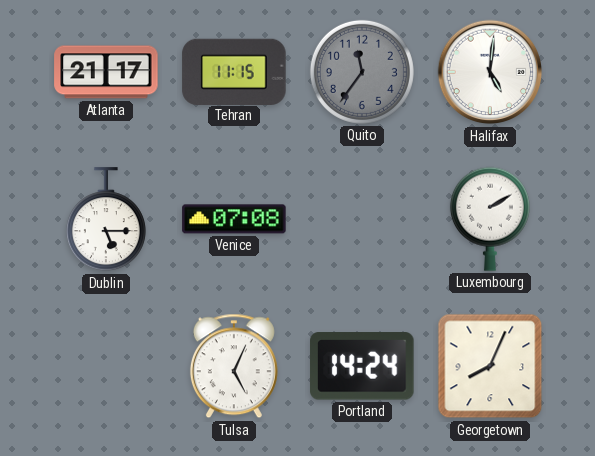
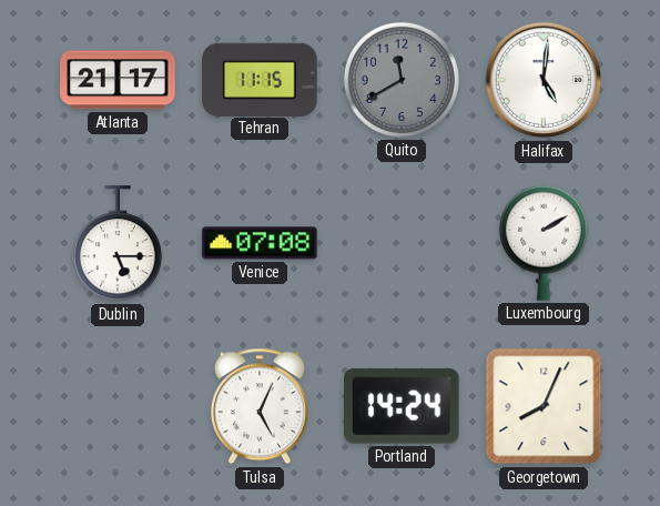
Quito: 11:36 -> 11:40
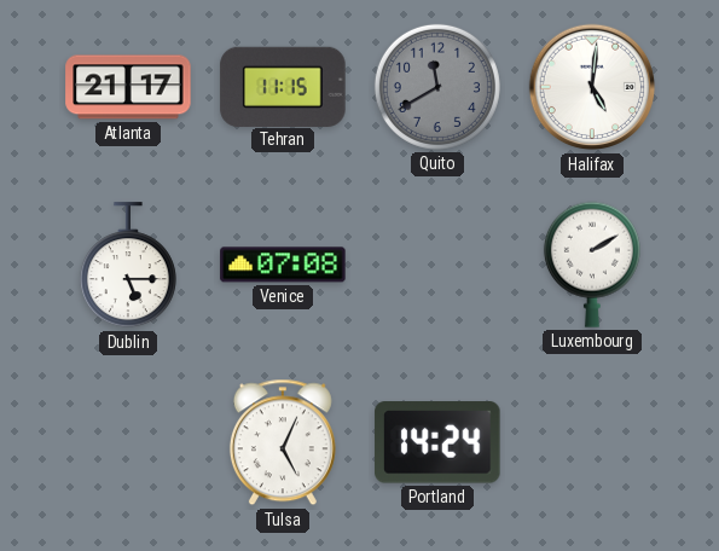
Georgetown: 8:04 -> none
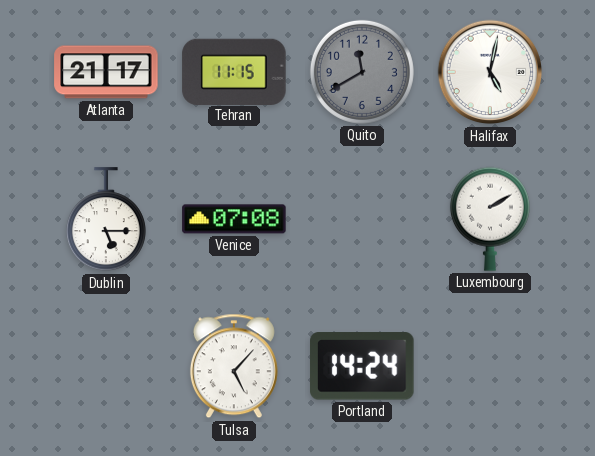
Halifax: 5:01 -> 5:02
Tulsa: 5:04 -> 5:07
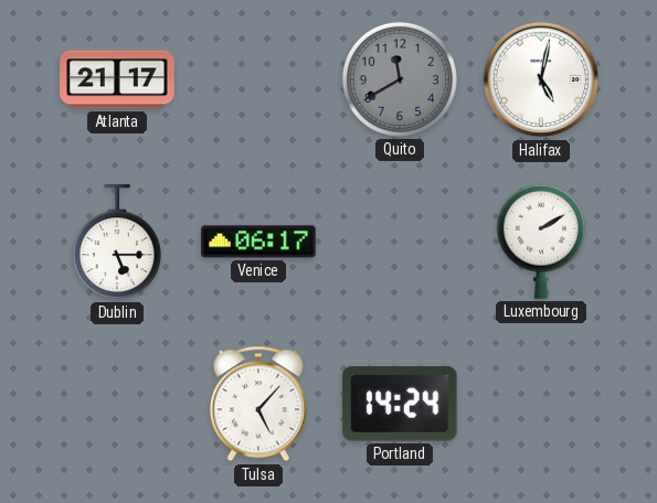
Tehran: 11:15 -> none
Venice: 07:08 -> 06:17
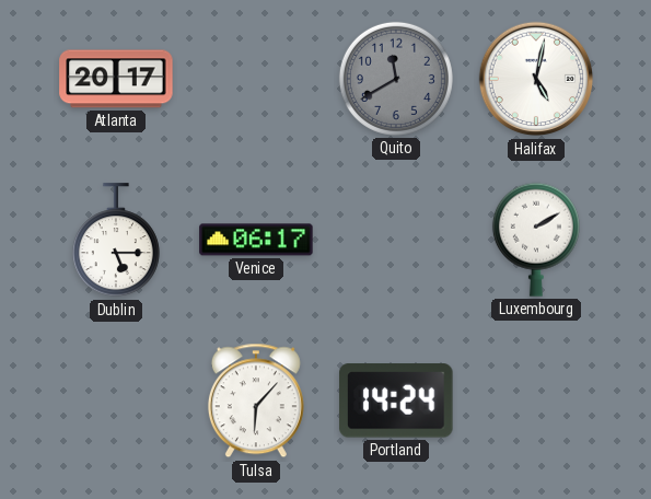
Atlanta: 21:17 -> 20:17
Tulsa: 5:07 -> 6:07
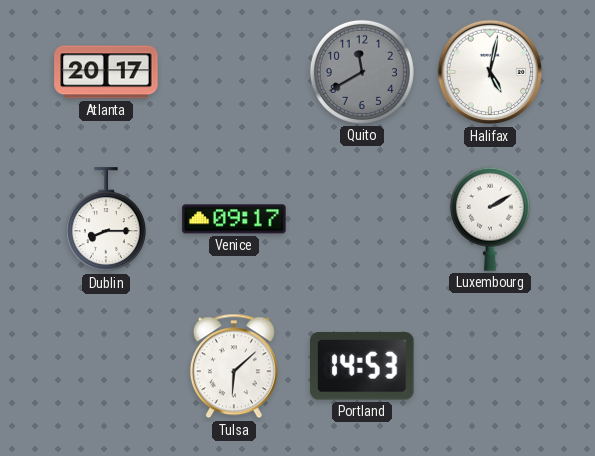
Dublin: 5:15 -> 8:15
Venice: 06:17 -> 09:17
Tulsa: 6:07 -> 6:08
Portland: 14:24 -> 14:53
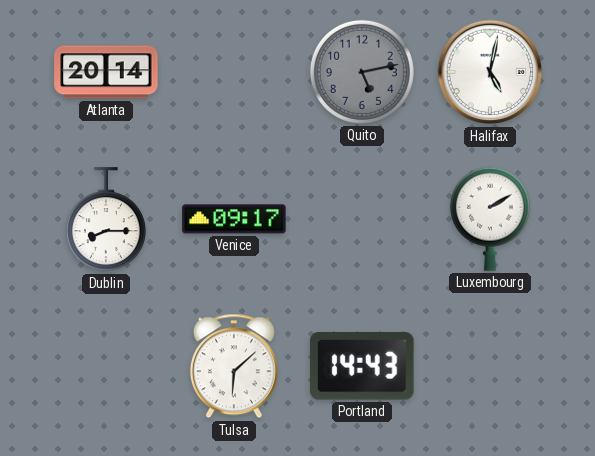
Atlanta: 20:17 -> 20:14
Quito: 11:40 -> 5:13
Portland: 14:53 -> 14:43
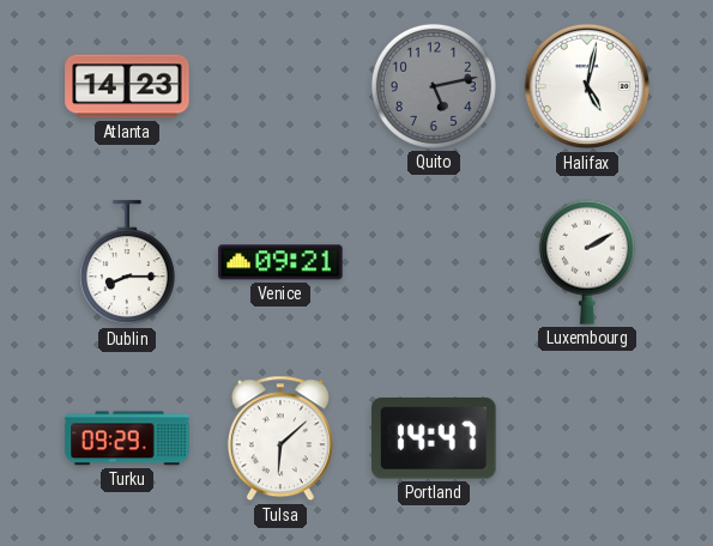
Atlanta: 20:14 -> 14:23
Venice: 09:17 -> 09:21
Turku: none -> 09:29
Portland: 14:43 -> 14:47
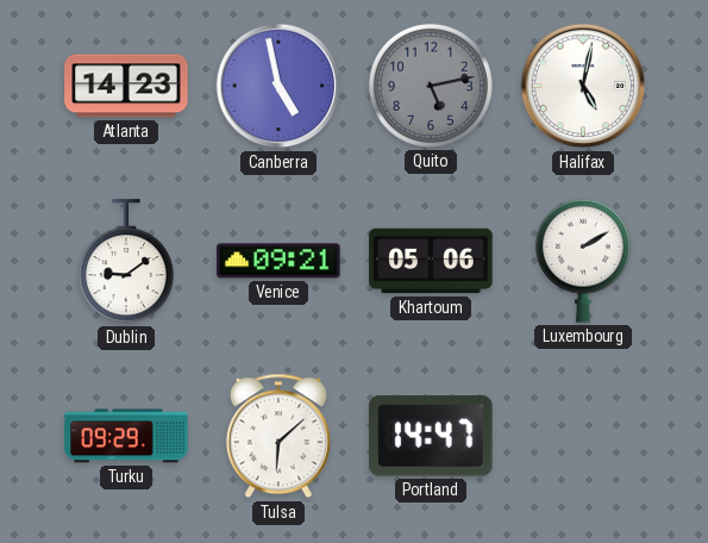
Canberra: none -> 4:58
Dublin: 8:15 -> 9:09
Khartoum: none -> 05:06
